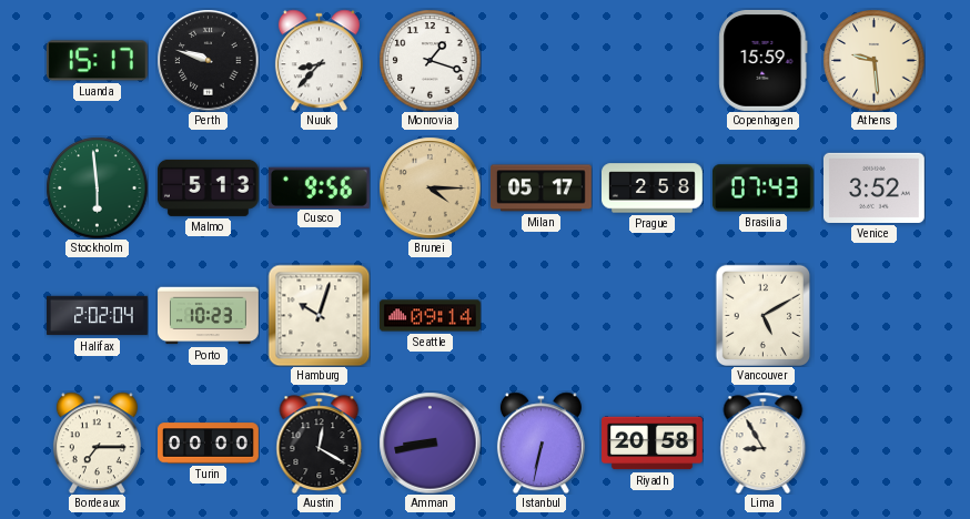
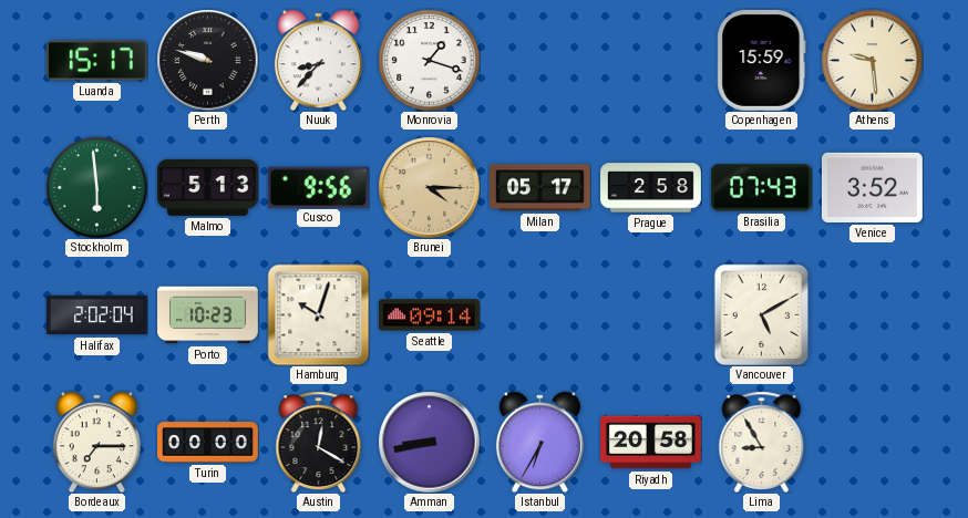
Istanbul: 6:32 -> 6:35
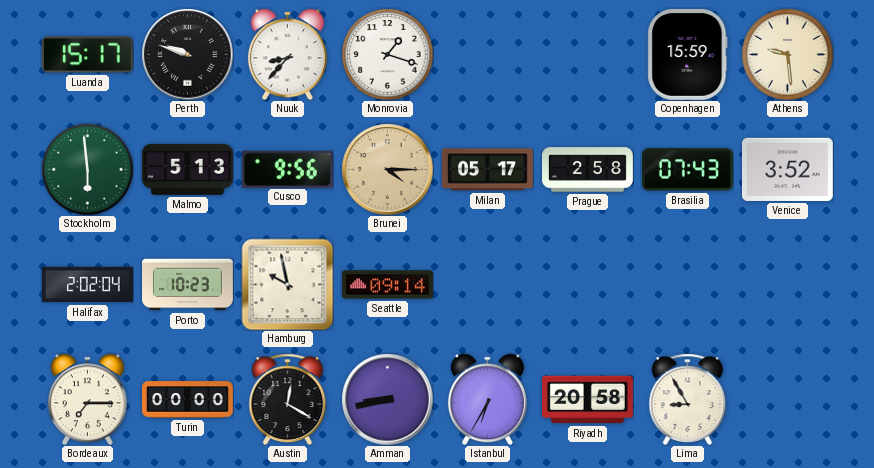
Hamburg: 10:03 -> 9:58
Vancouver: 5:10 -> none
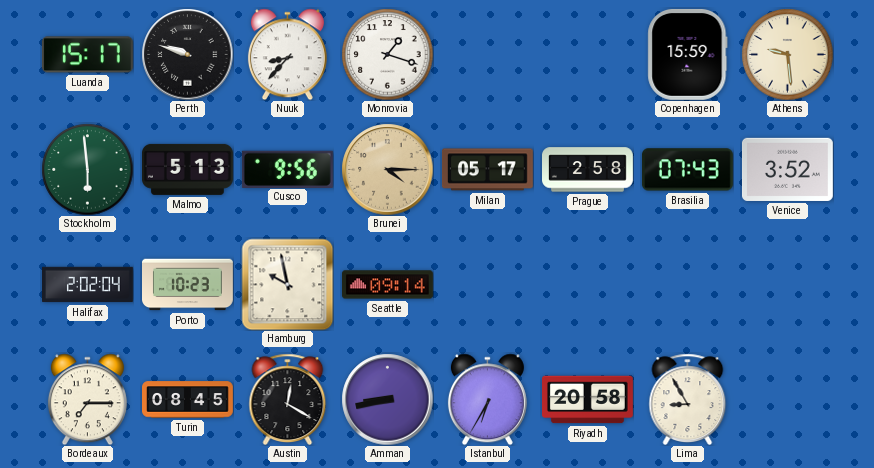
Turin: 00:00 -> 08:45
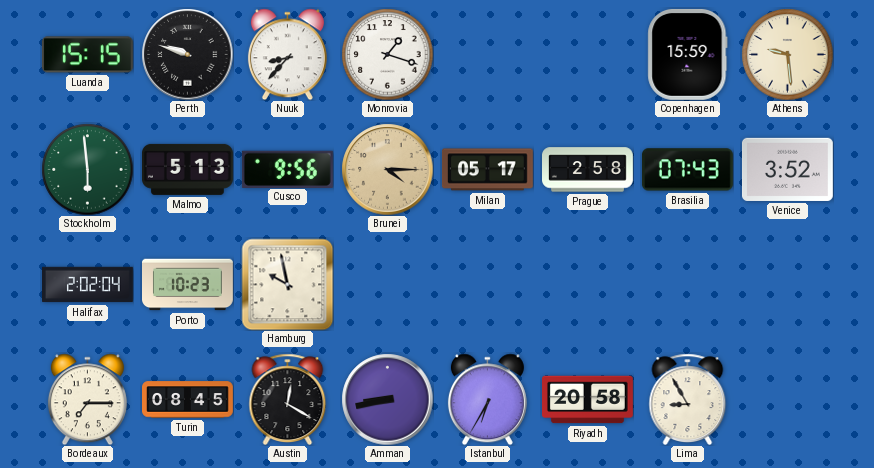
Luanda: 15:17 -> 15:15
Seattle: 09:14 -> none
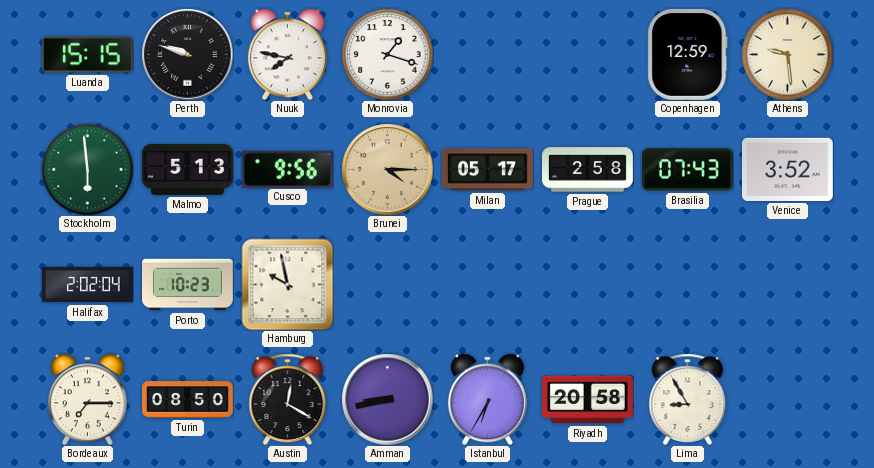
Nuuk: 8:37 -> 7:47
Copenhagen: 15:59 -> 12:59
Turin: 08:45 -> 08:50
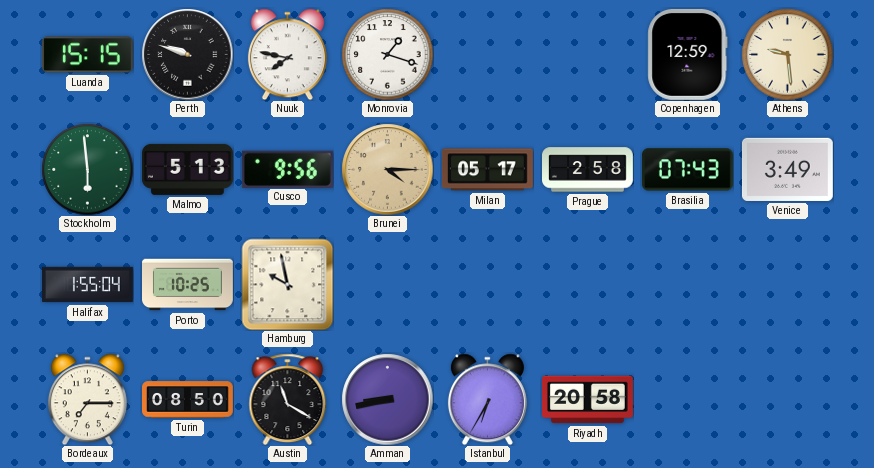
Venice: 3:52 -> 3:49
Halifax: 2:02 -> 1:55
Porto: 10:23 -> 10:25
Austin: 12:20 -> 11:20
Lima: 8:55 -> none
